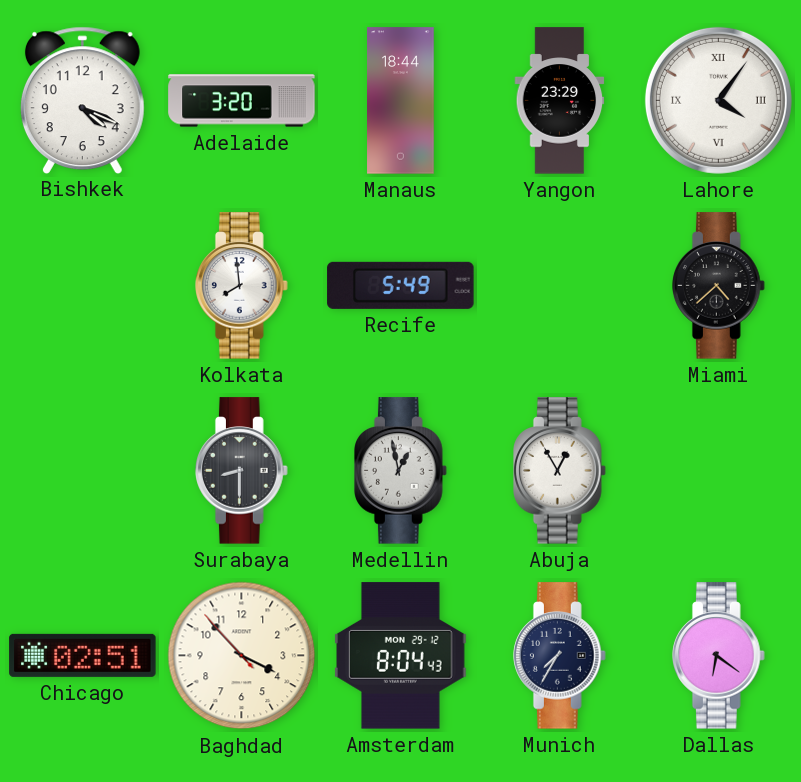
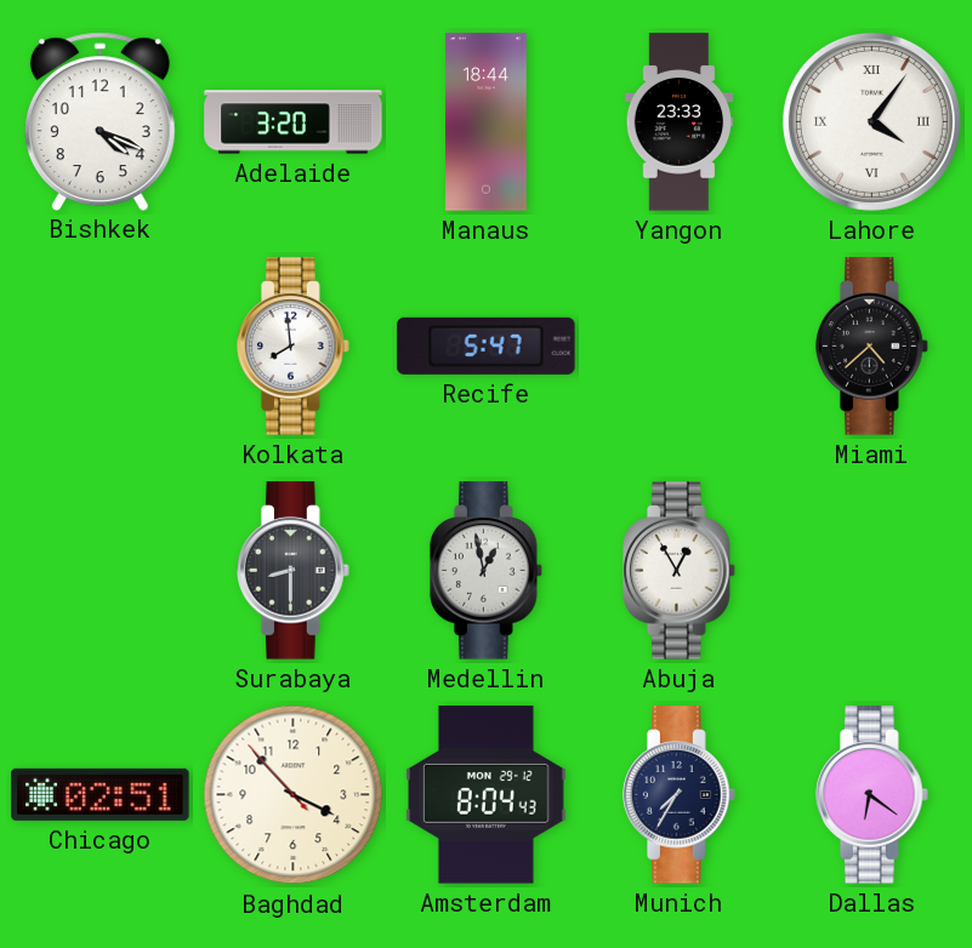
Yangon: 23:29 -> 23:33
Recife: 5:49 -> 5:47
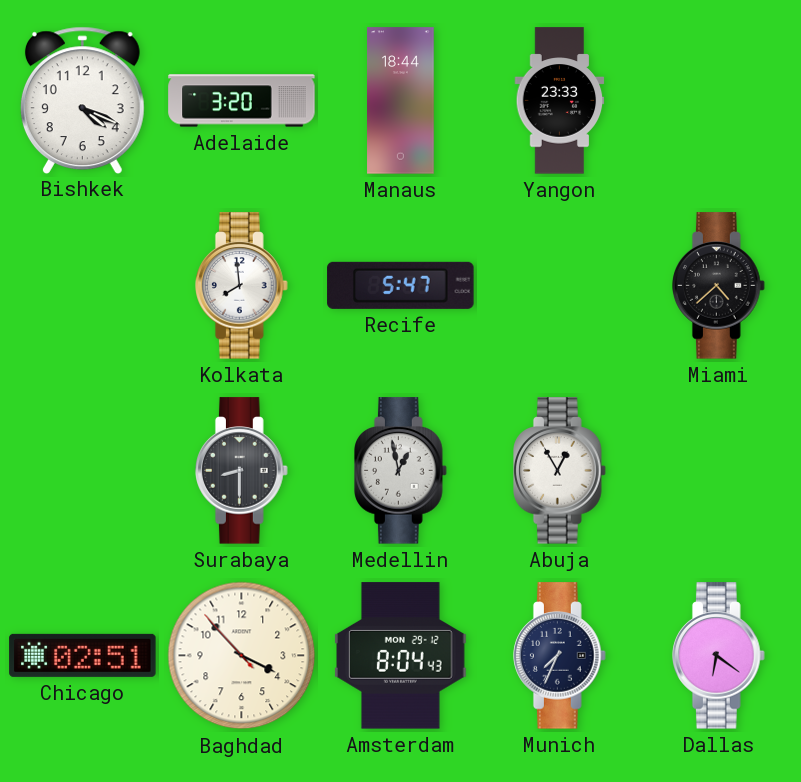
Lahore: 4:06 -> none
Munich: 7:35 -> 7:34
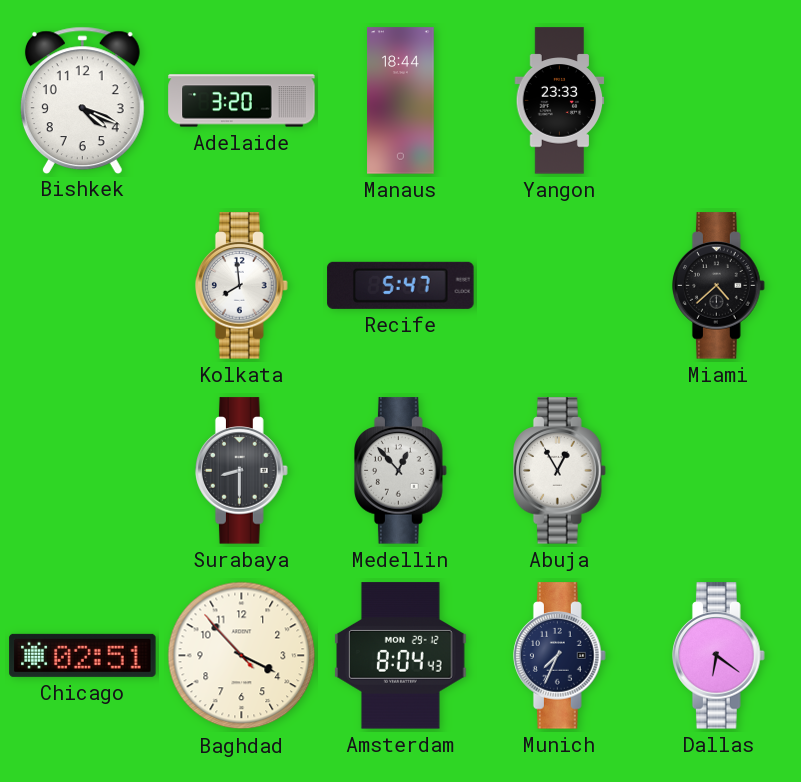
Medellin: 12:58 -> 12:53
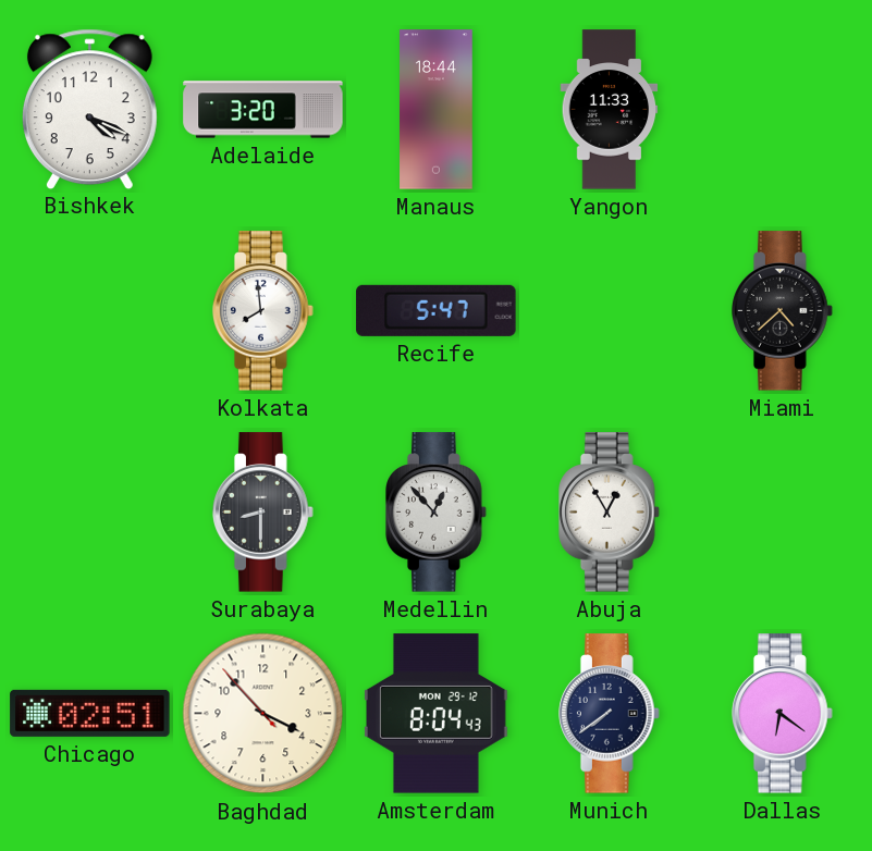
Yangon: 23:33 -> 11:33
Munich: 7:34 -> 7:39
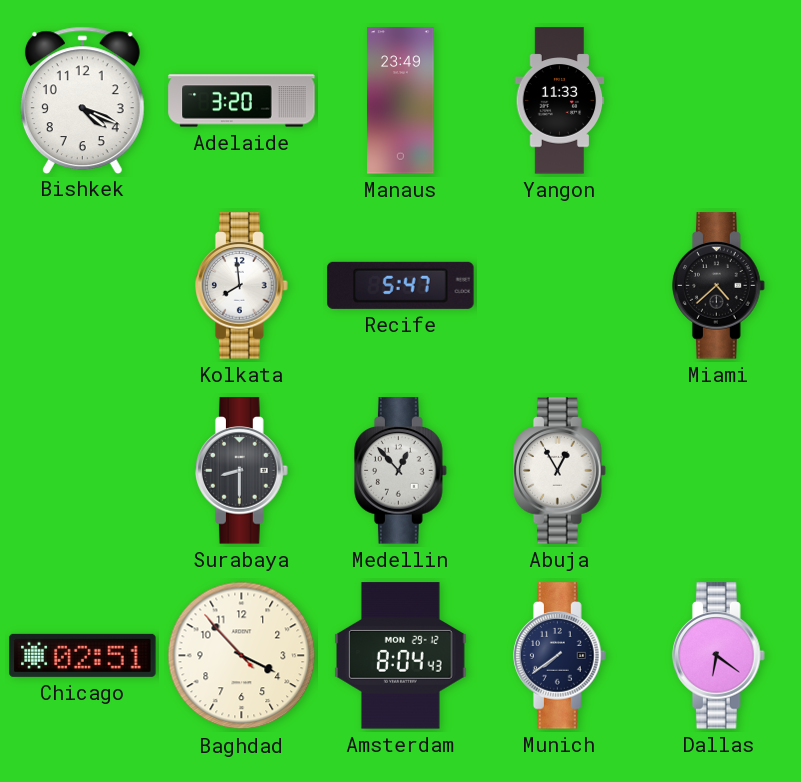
Manaus: 18:44 -> 23:49
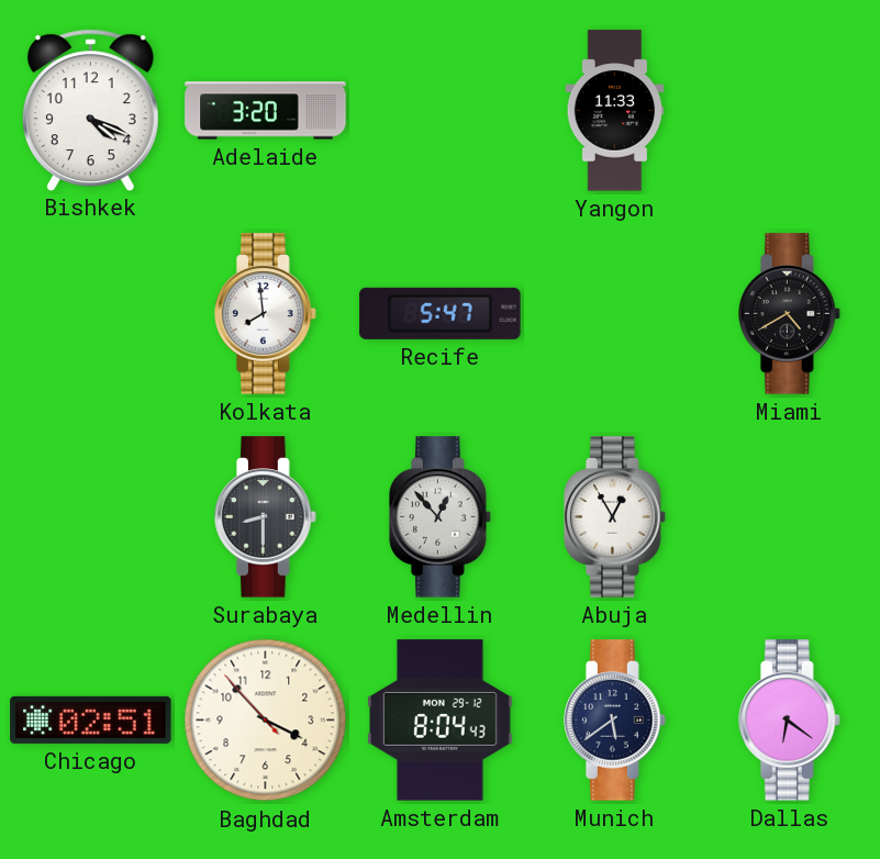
Manaus: 23:49 -> none
Miami: 4:38 -> 4:40
Munich: 7:39 -> 5:39
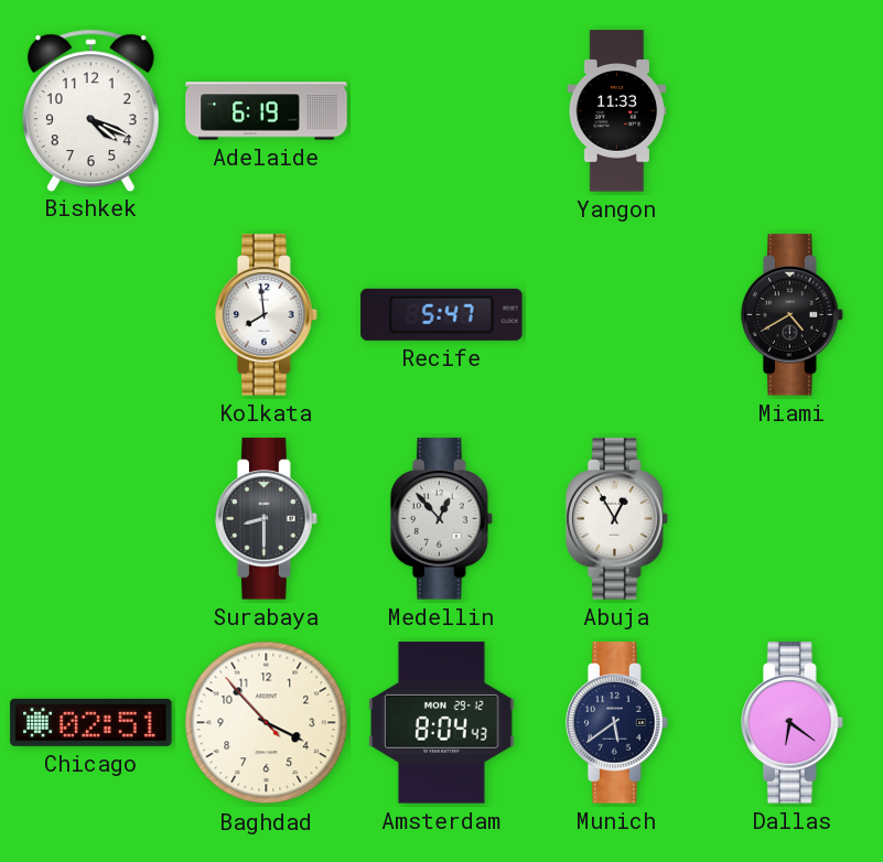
Adelaide: 3:20 -> 6:19
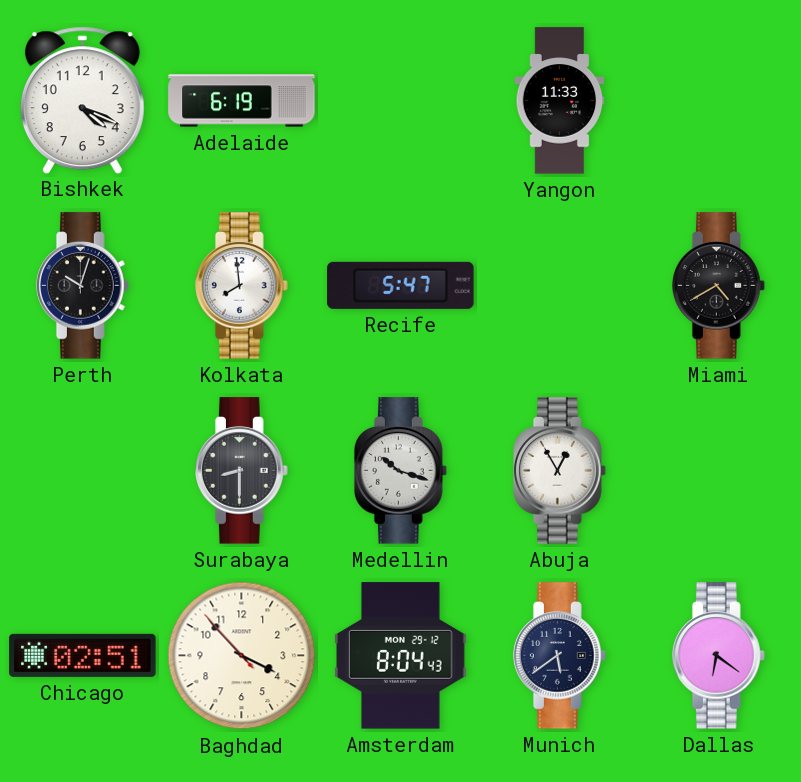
Perth: none -> 10:03
Medellin: 12:53 -> 10:18
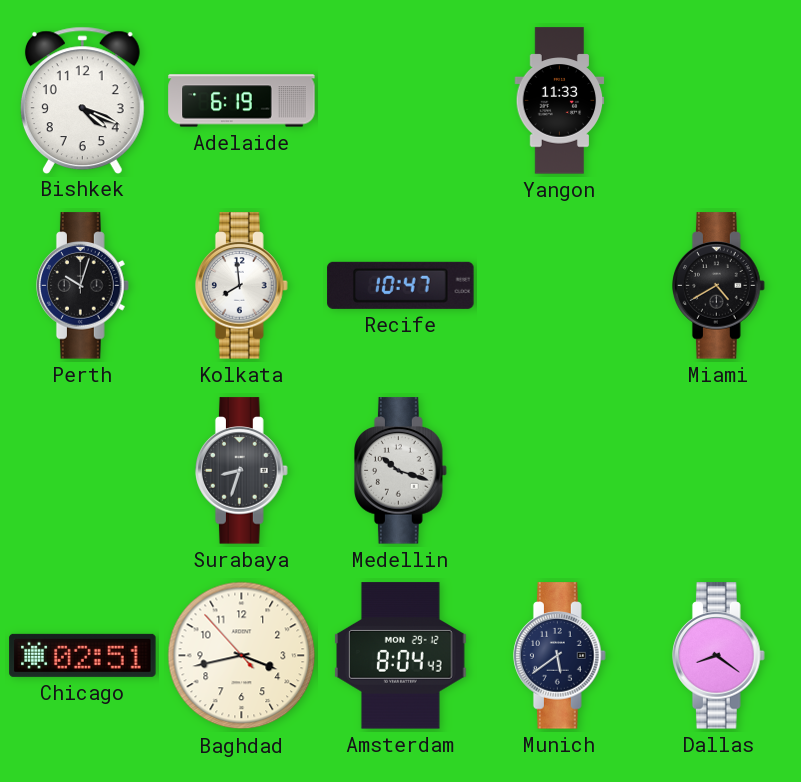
Recife: 5:47 -> 10:47
Surabaya: 8:30 -> 8:33
Abuja: 12:55 -> none
Baghdad: 3:52 -> 3:42
Dallas: 6:21 -> 8:21
